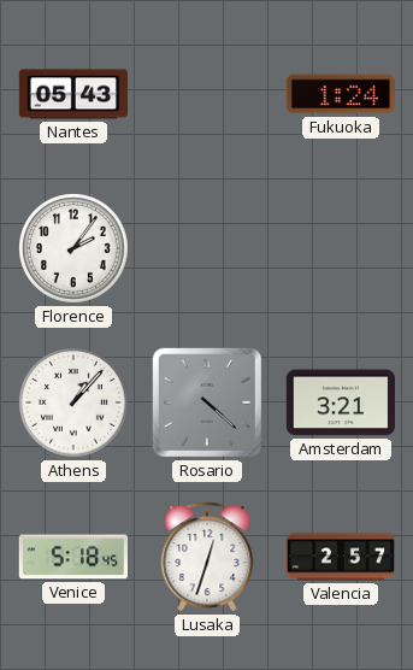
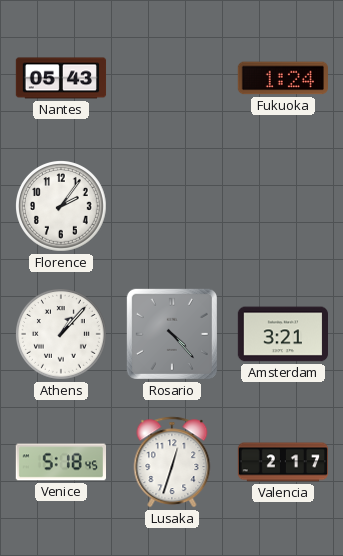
Rosario: 4:22 -> 4:23
Valencia: 2:57 -> 2:17
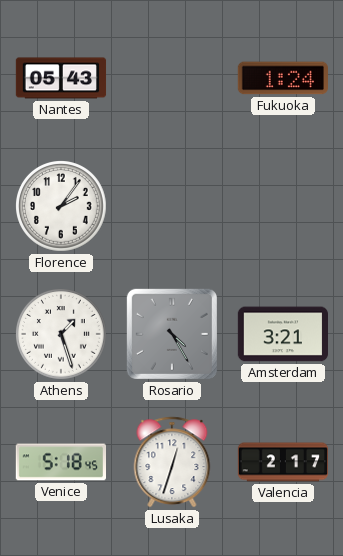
Athens: 1:07 -> 1:27
Rosario: 4:23 -> 4:25
